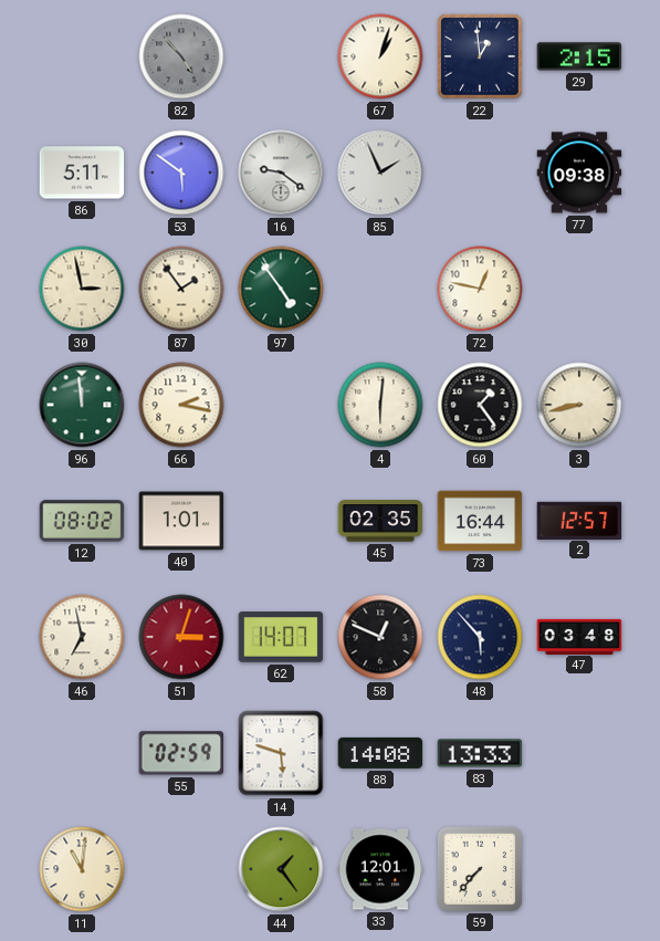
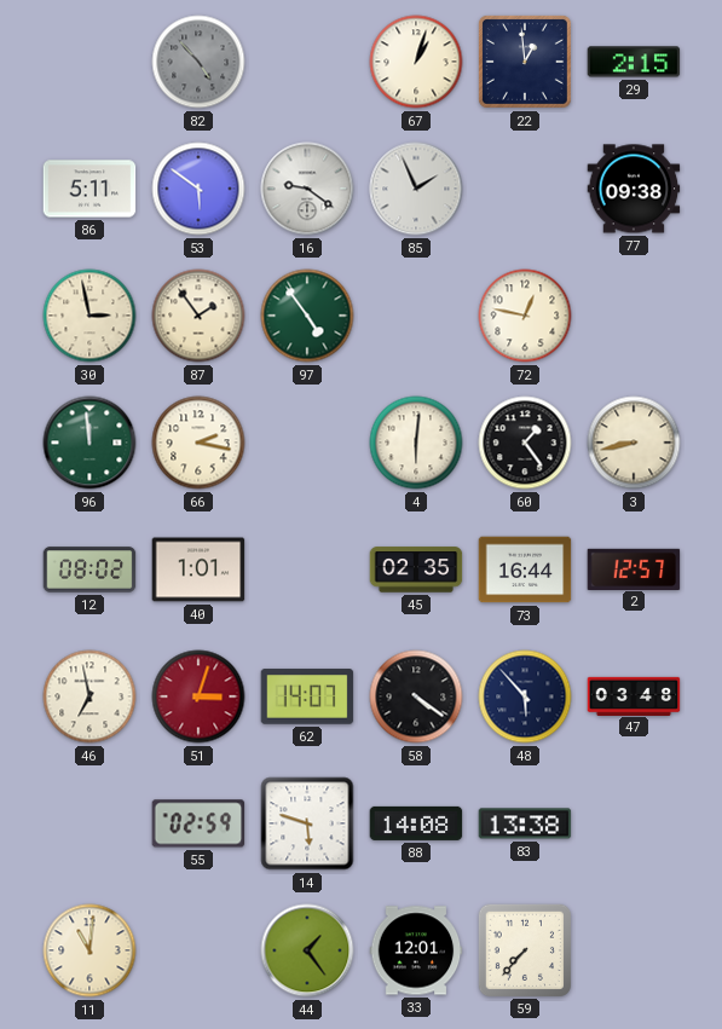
58: 12:49 -> 4:21
83: 13:33 -> 13:38
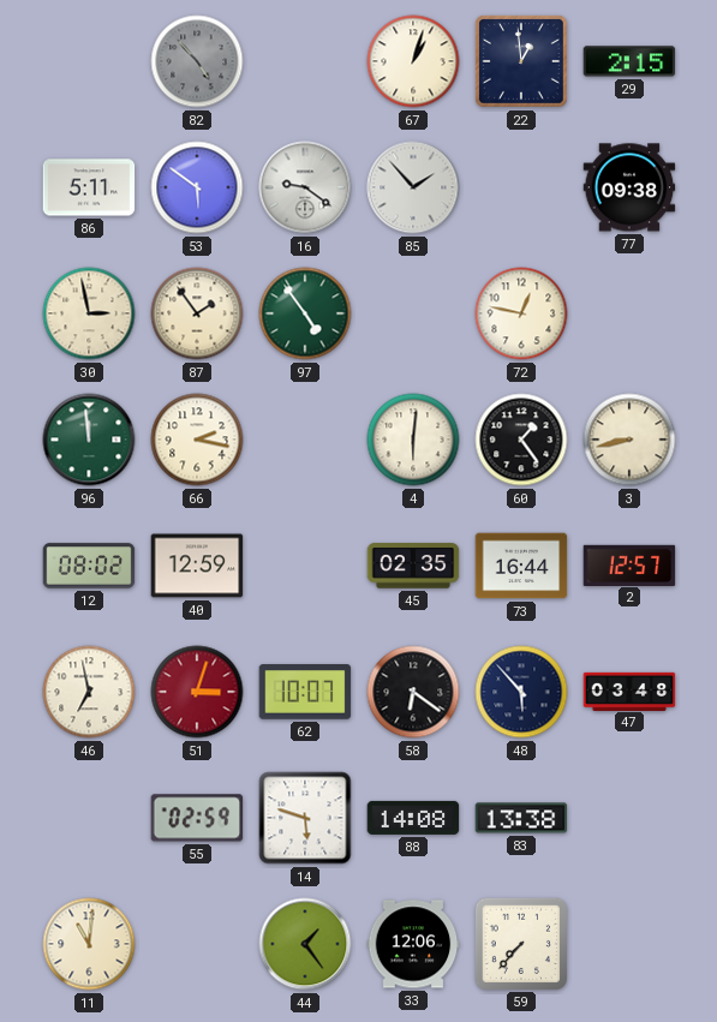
85: 1:56 -> 1:53
40: 1:01 -> 12:59
62: 14:07 -> 10:07
58: 4:21 -> 6:21
33: 12:01 -> 12:06
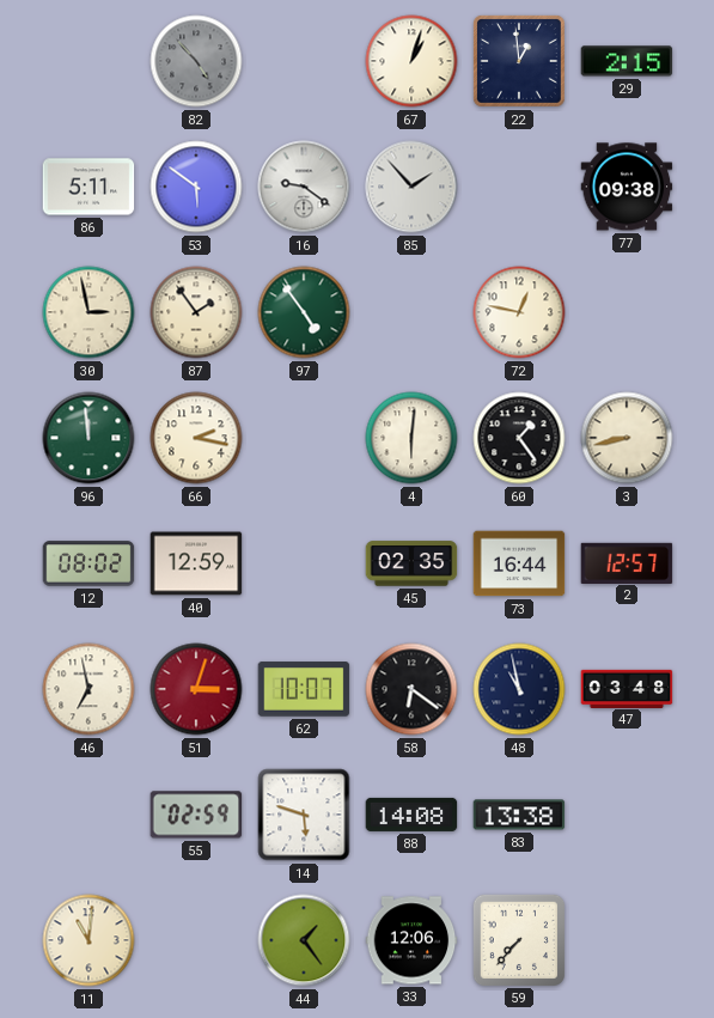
48: 5:53 -> 10:58
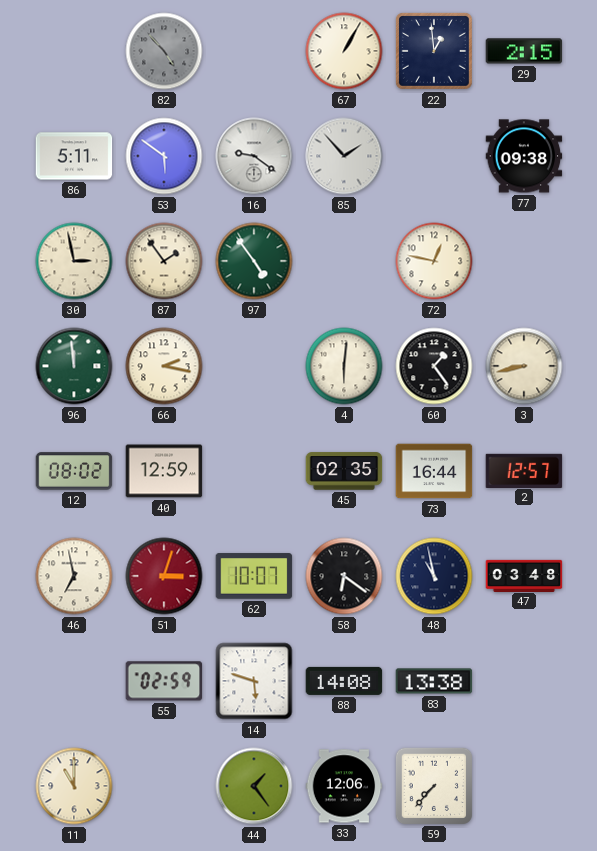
67: 1:03 -> 1:05
11: 11:01 -> 11:00
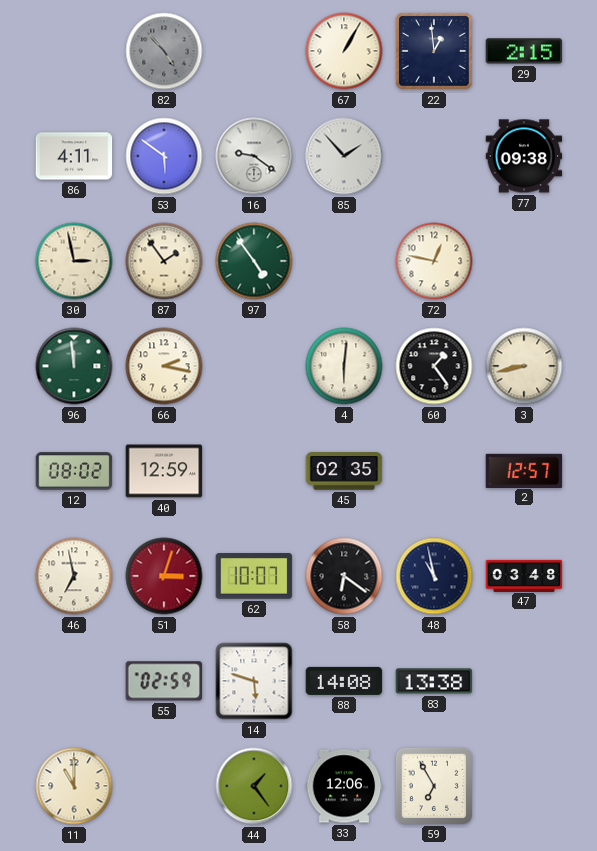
86: 5:11 -> 4:11
73: 16:44 -> none
59: 7:37 -> 6:55
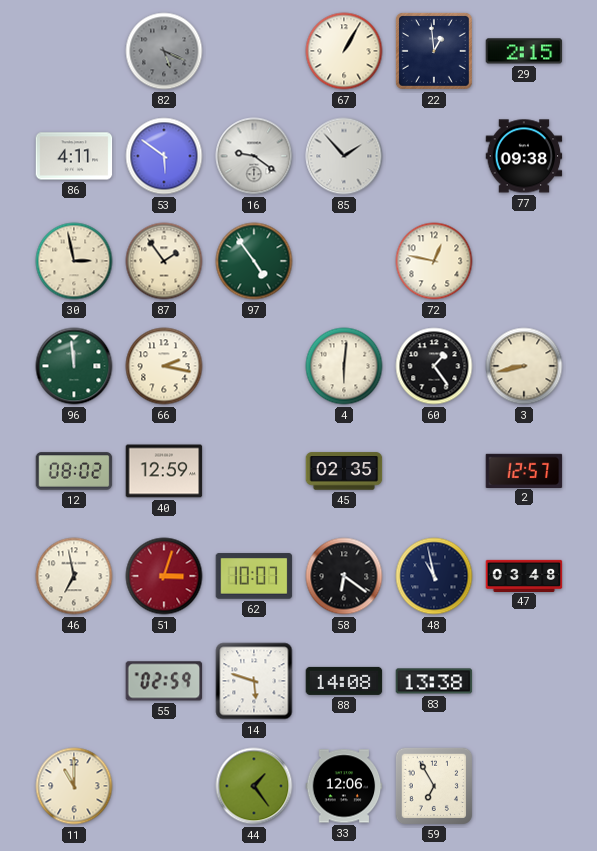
82: 4:53 -> 5:19
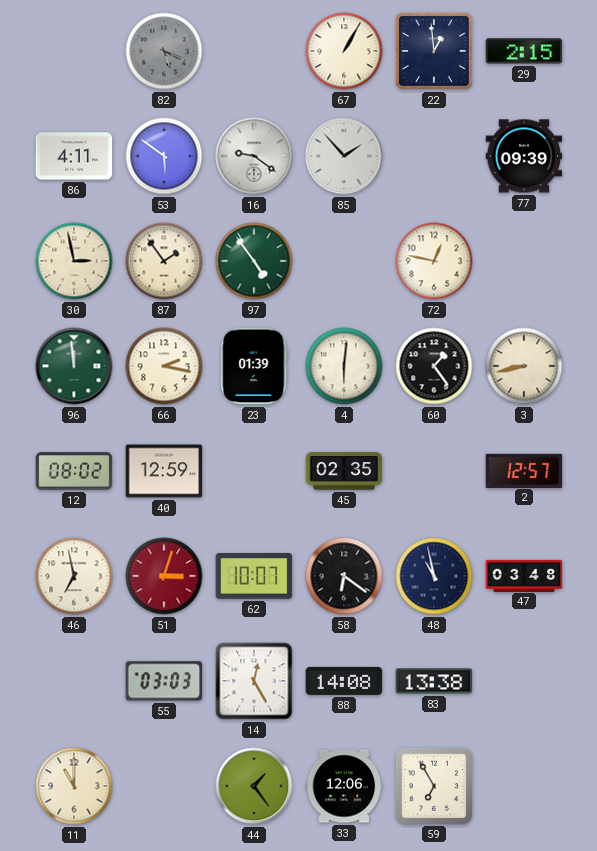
77: 09:38 -> 09:39
23: none -> 01:39
55: 02:59 -> 03:03
14: 5:48 -> 12:25
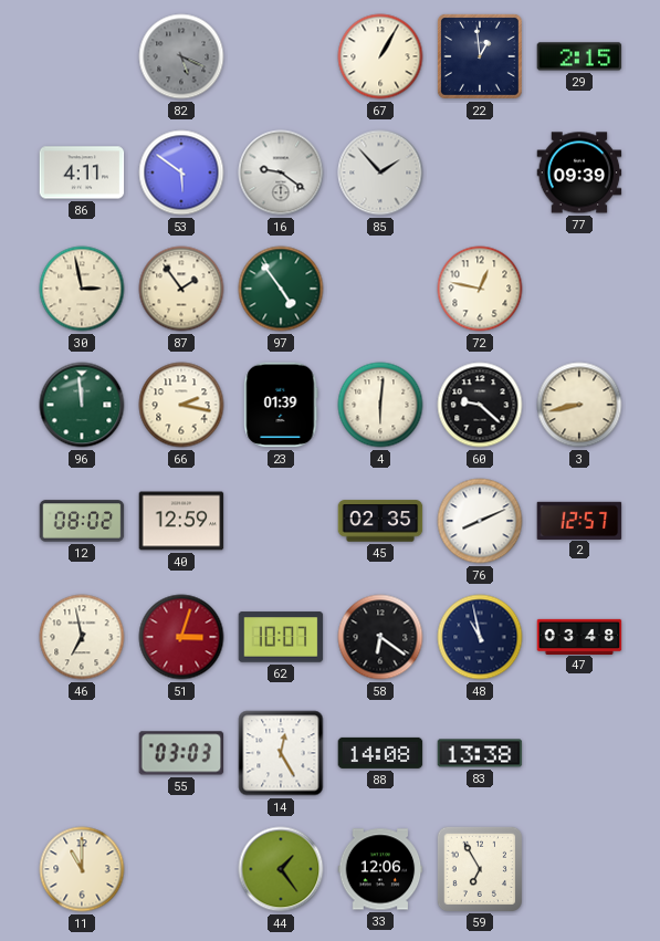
60: 1:24 -> 9:22
76: none -> 8:11
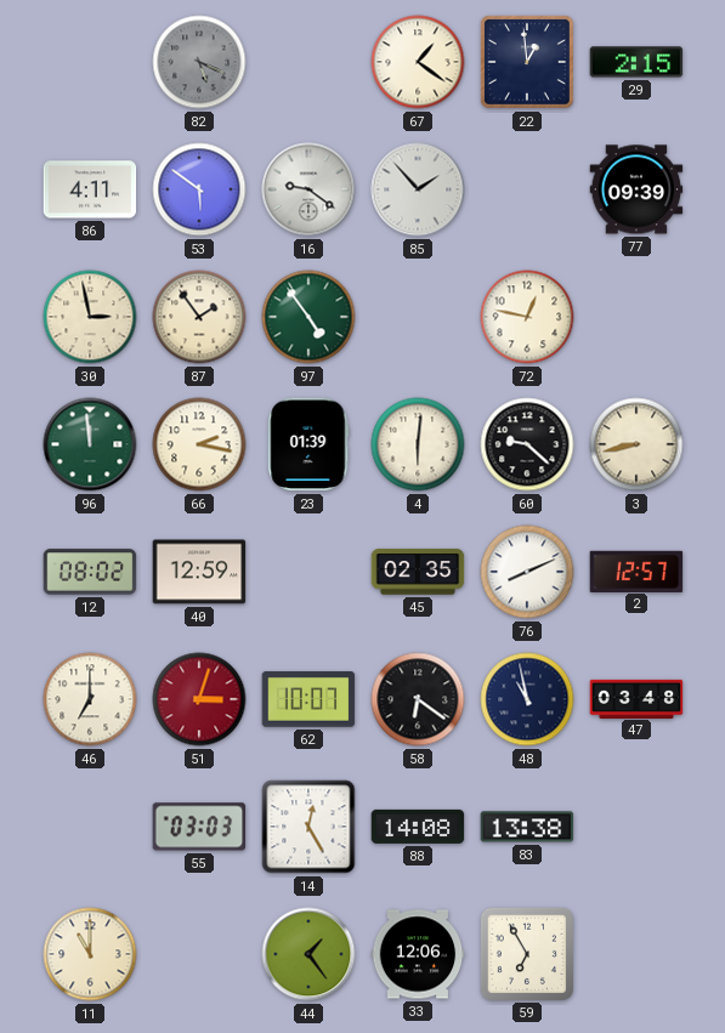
67: 1:05 -> 1:21
46: 6:58 -> 7:00
